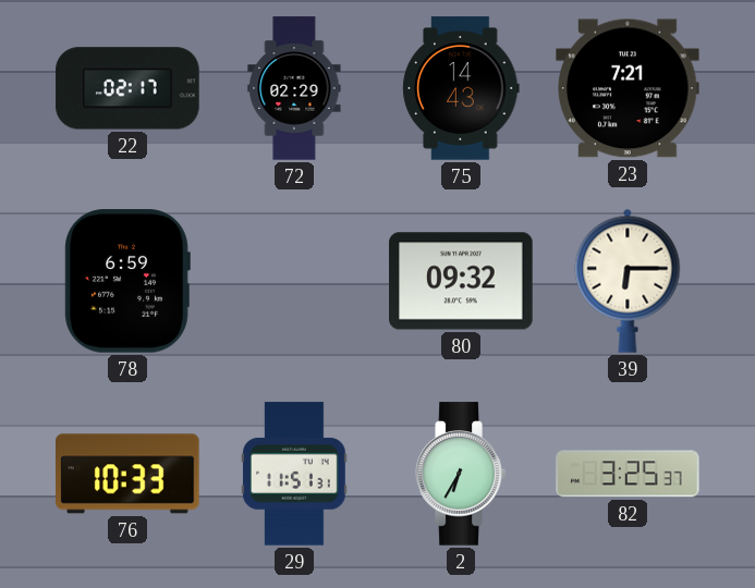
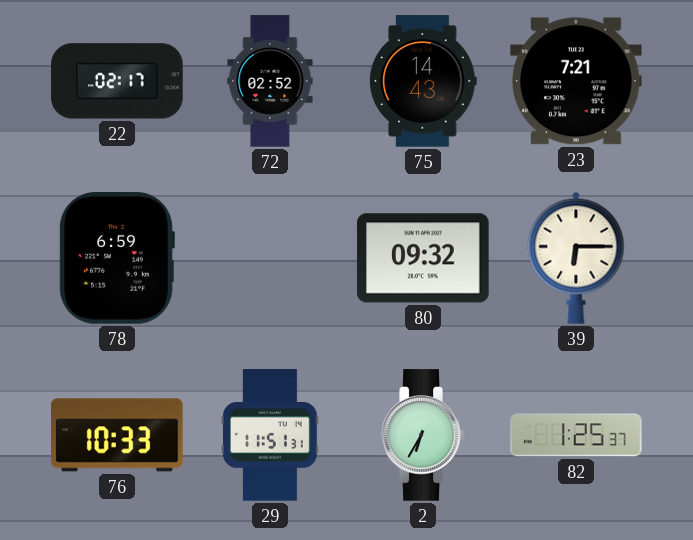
72: 02:29 -> 02:52
82: 3:25 -> 1:25
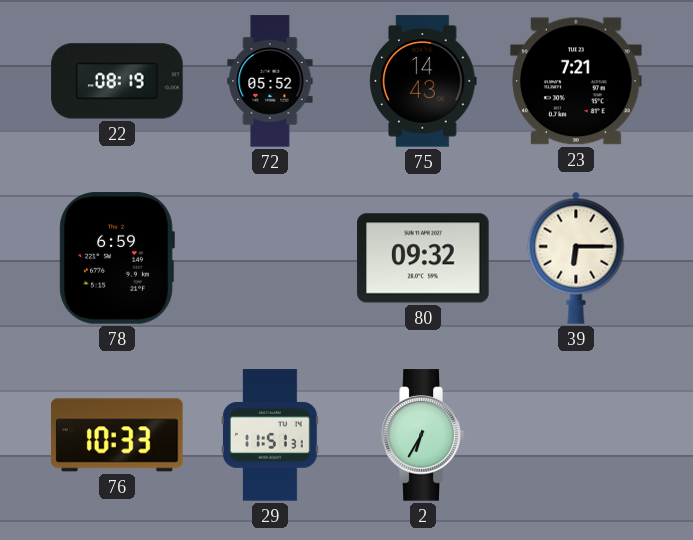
22: 02:17 -> 08:19
72: 02:52 -> 05:52
82: 1:25 -> none
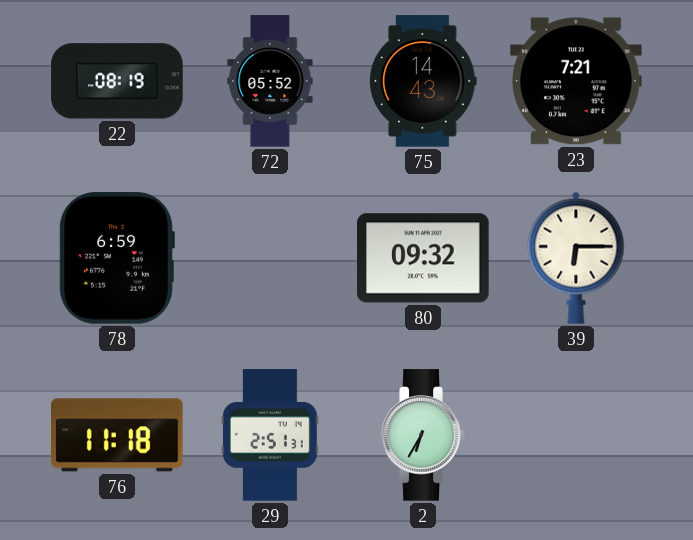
76: 10:33 -> 11:18
29: 11:51 -> 2:51
